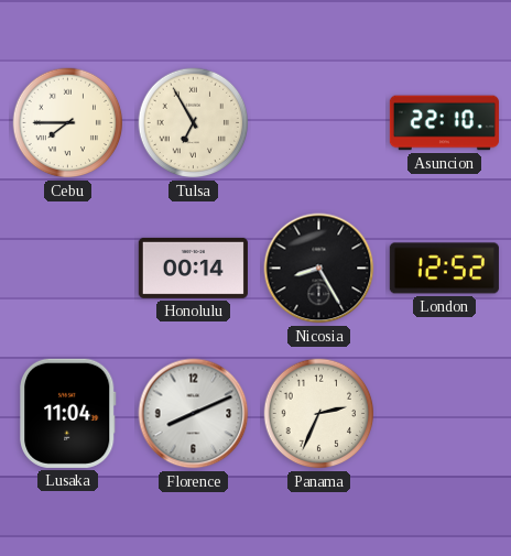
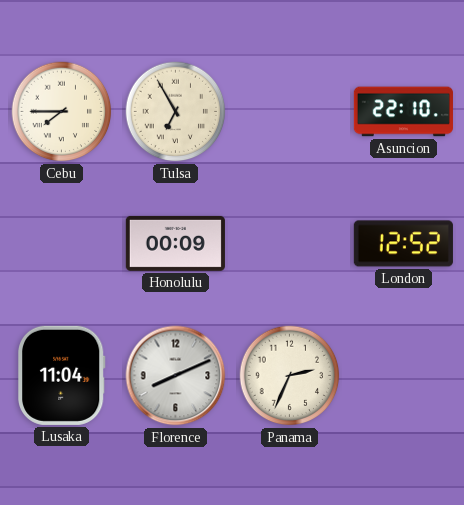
Honolulu: 00:14 -> 00:09
Nicosia: 8:25 -> none
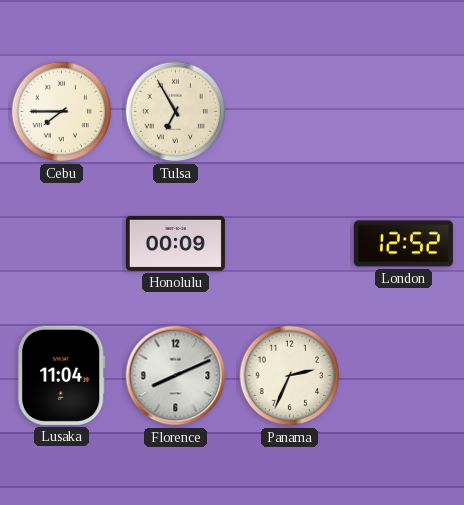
Asuncion: 22:10 -> none
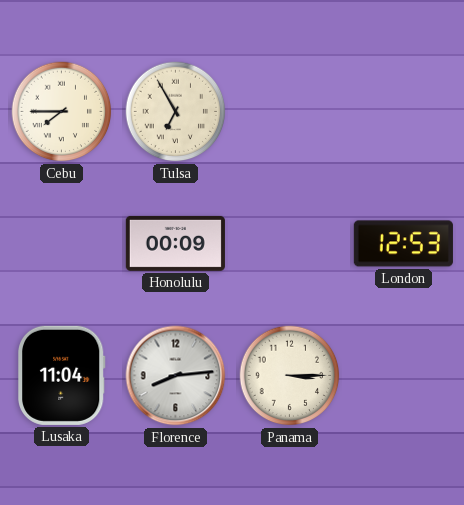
London: 12:52 -> 12:53
Florence: 8:11 -> 8:14
Panama: 2:34 -> 3:15
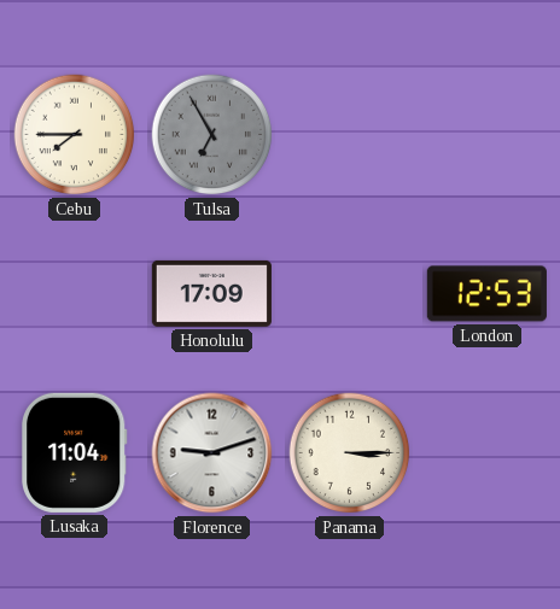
Tulsa dial: cream -> grey
Honolulu: 00:09 -> 17:09
Florence: 8:14 -> 9:12
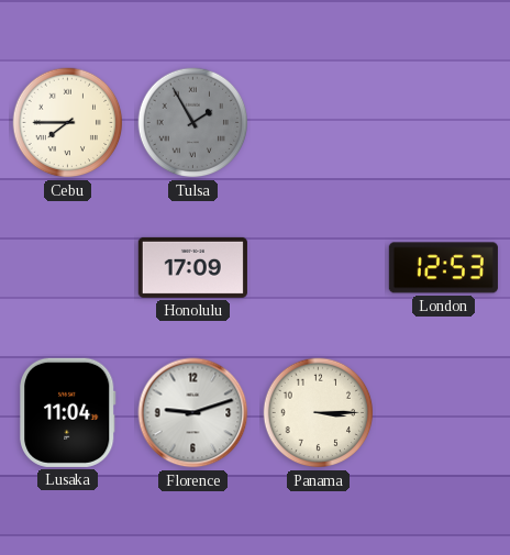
Tulsa: 6:55 -> 1:55
